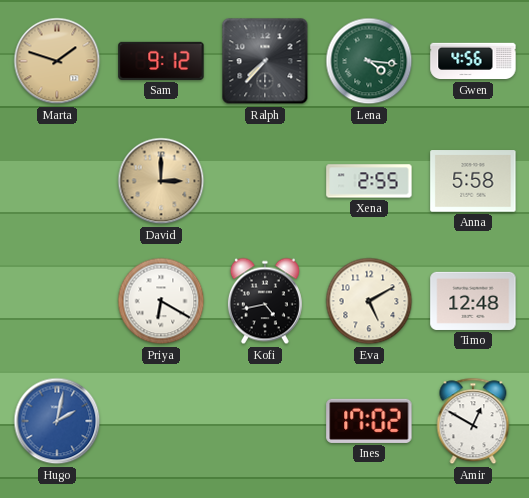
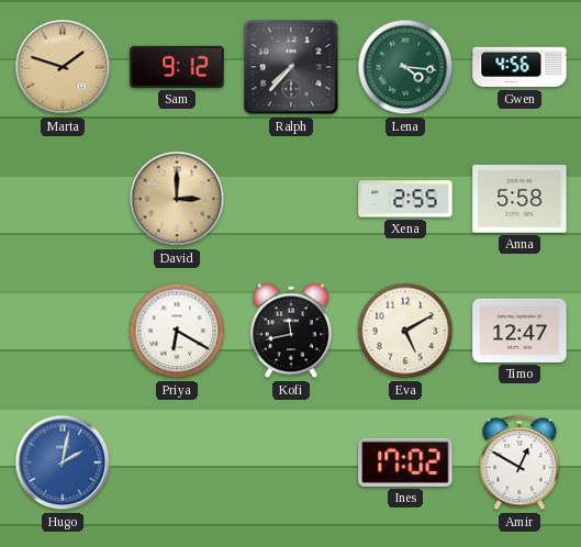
Kofi: 4:43 -> 11:43
Timo: 12:48 -> 12:47
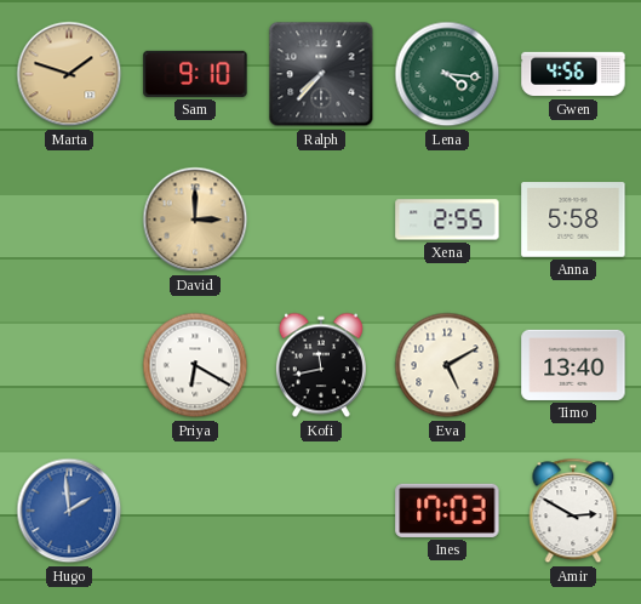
Sam: 9:12 -> 9:10
Timo: 12:47 -> 13:40
Hugo: 2:02 -> 1:59
Ines: 17:02 -> 17:03
Amir: 12:50 -> 2:50
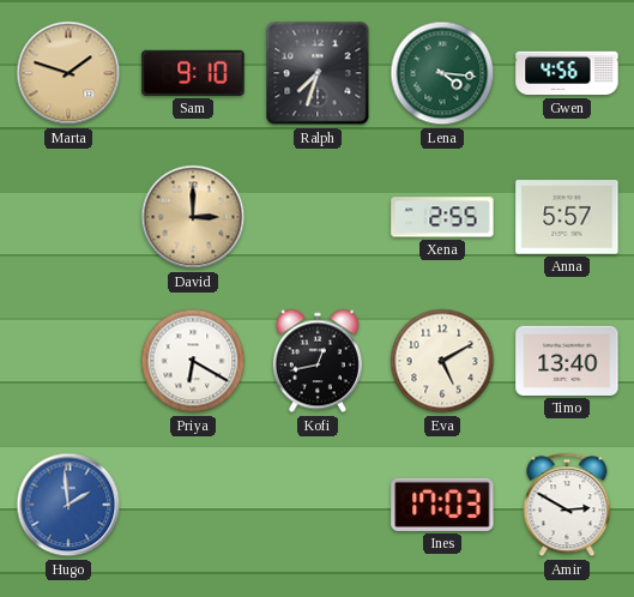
Ralph: 7:37 -> 7:33
Anna: 5:58 -> 5:57
Kofi: 11:43 -> 12:43
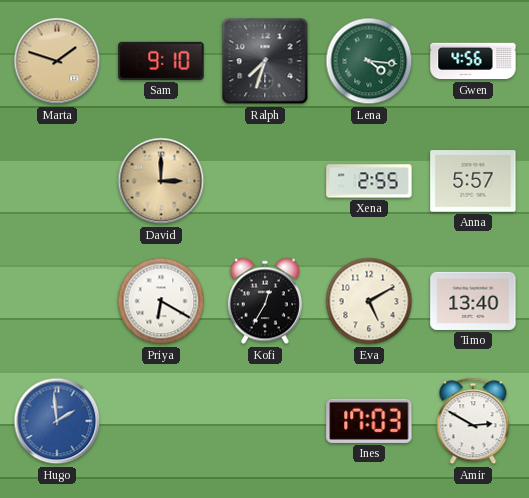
Kofi: 12:43 -> 12:35
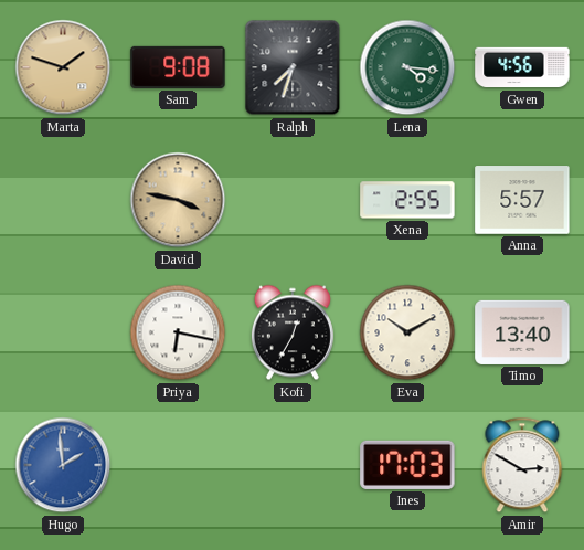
Sam: 9:10 -> 9:08
David: 3:00 -> 3:47
Priya: 6:20 -> 6:17
Eva: 5:10 -> 10:10
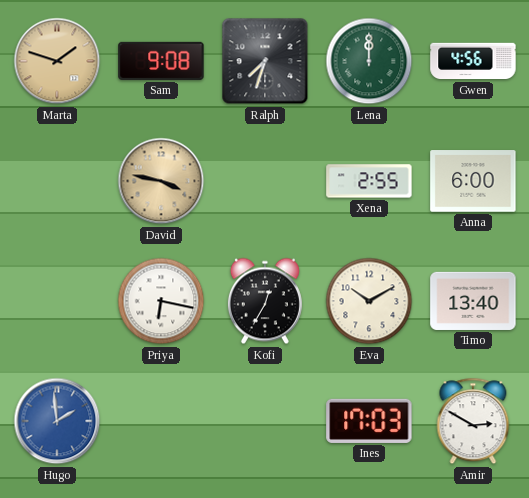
Lena: 4:16 -> 12:00
Anna: 5:57 -> 6:00
